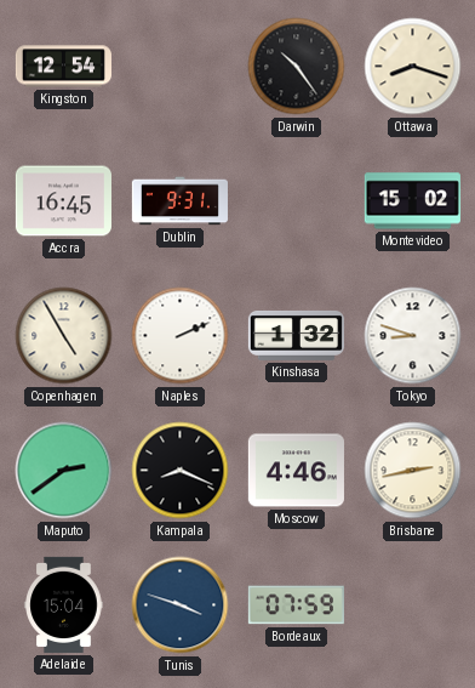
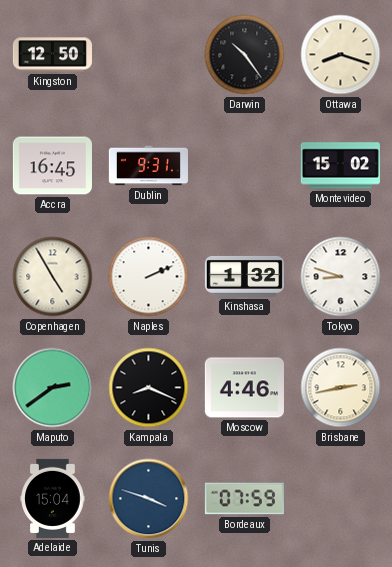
Kingston: 12:54 -> 12:50
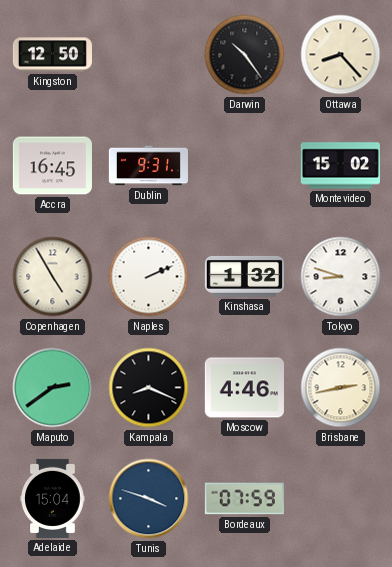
Ottawa: 8:18 -> 8:23
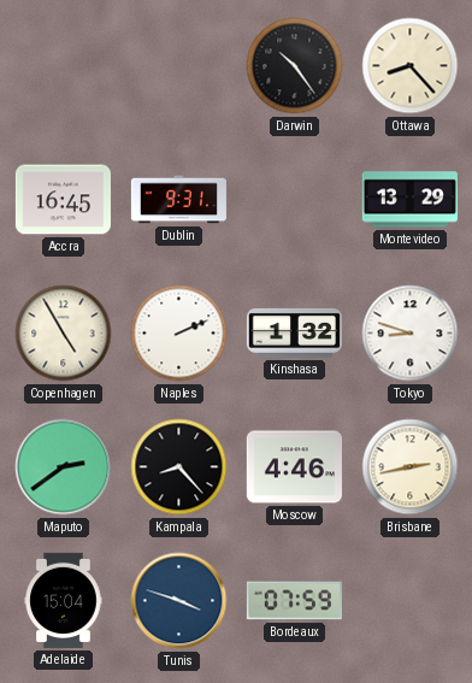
Kingston: 12:50 -> none
Montevideo: 15:02 -> 13:29
Kampala: 8:19 -> 8:23
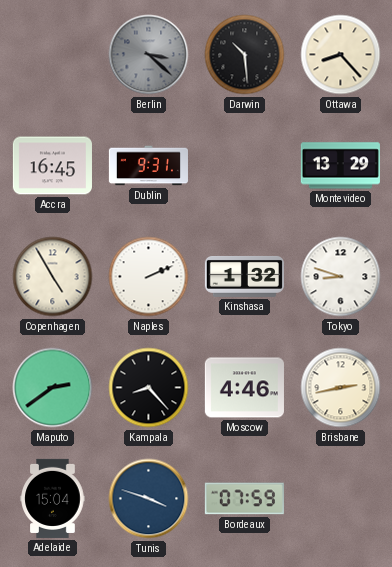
Berlin: none -> 3:22
Darwin: 10:24 -> 10:29
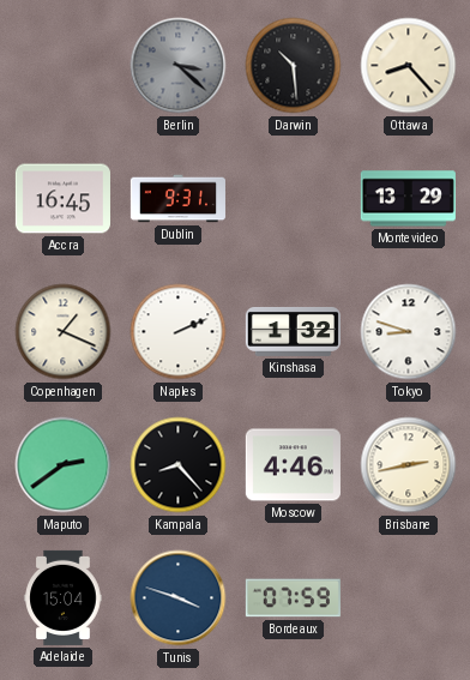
Copenhagen: 4:55 -> 1:19
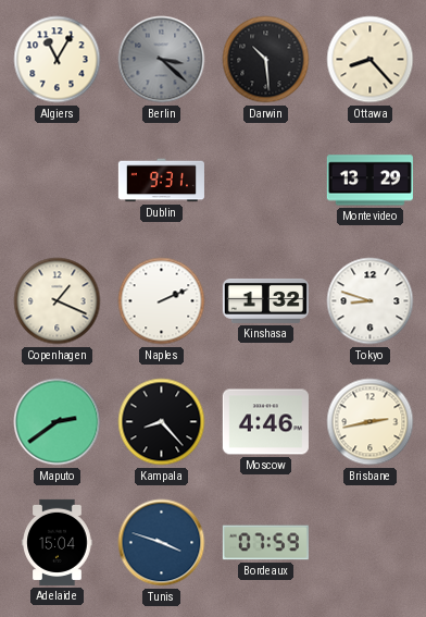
Algiers: none -> 11:05
Accra: 16:45 -> none
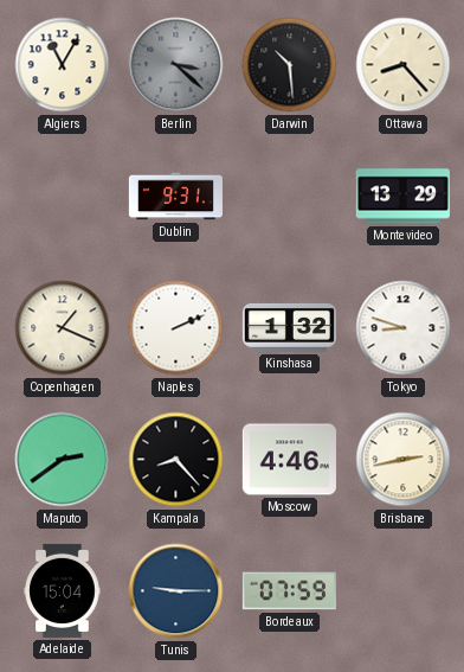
Tunis: 3:48 -> 9:15
